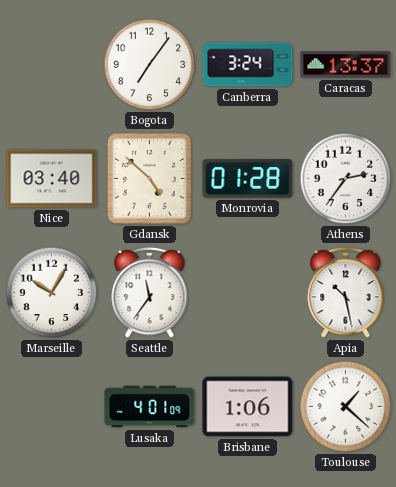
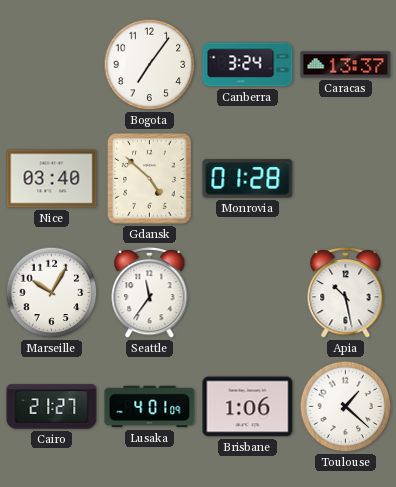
Athens: 2:36 -> none
Cairo: none -> 21:27
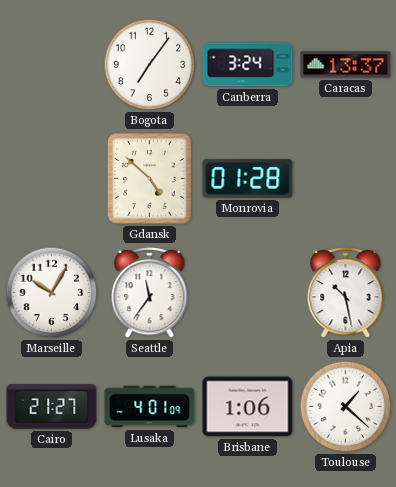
Nice: 03:40 -> none
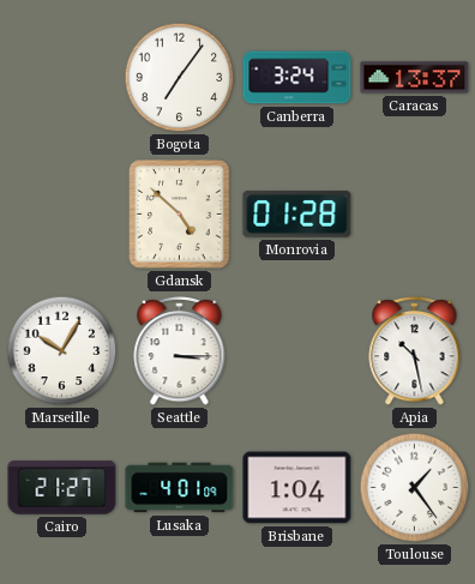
Seattle: 11:36 -> 3:15
Brisbane: 1:06 -> 1:04
Toulouse: 1:22 -> 1:24
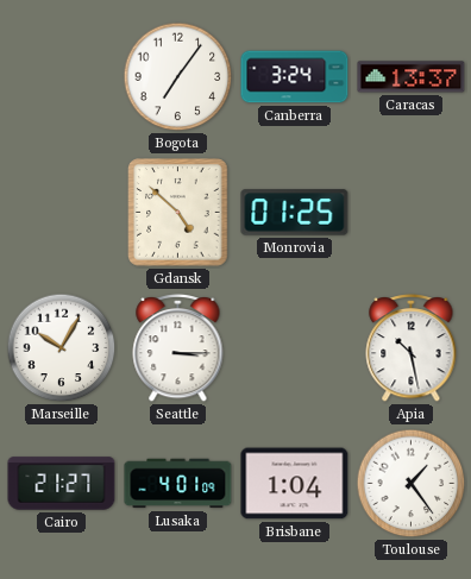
Monrovia: 01:28 -> 01:25
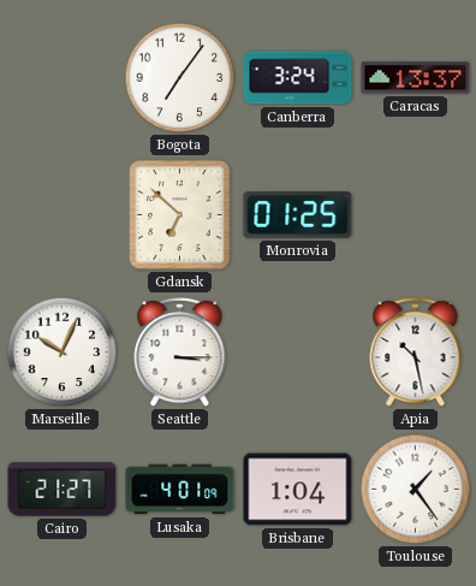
Gdansk: 4:52 -> 6:52
Marseille: 10:05 -> 10:04
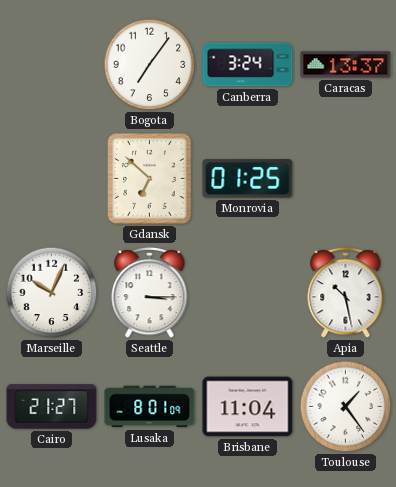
Lusaka: 4:01 -> 8:01
Brisbane: 1:04 -> 11:04
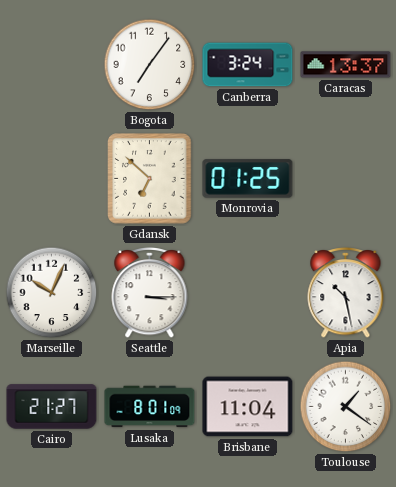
Toulouse: 1:24 -> 1:21
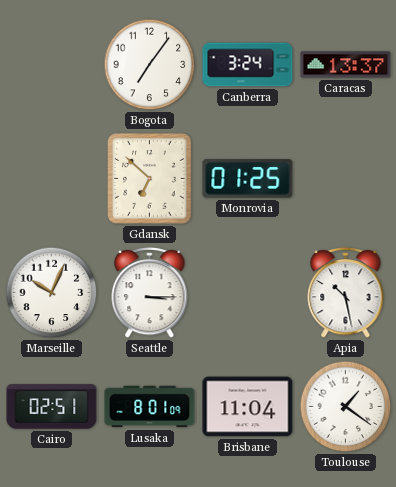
Cairo: 21:27 -> 02:51
